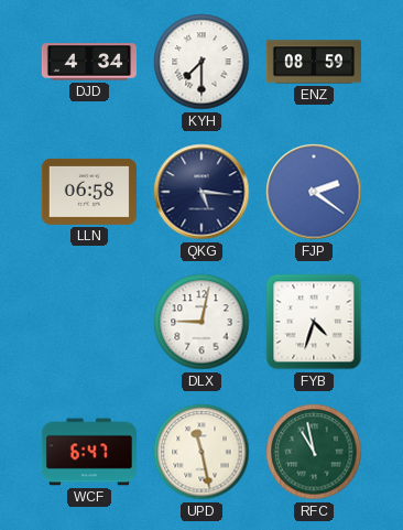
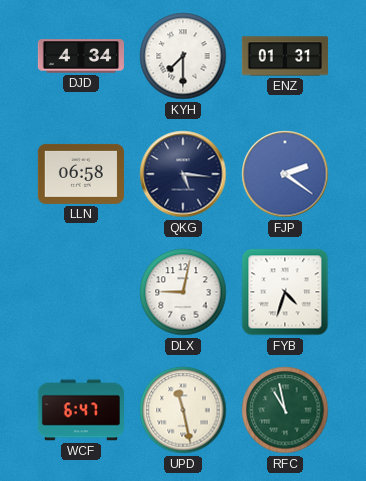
ENZ: 08:59 -> 01:31
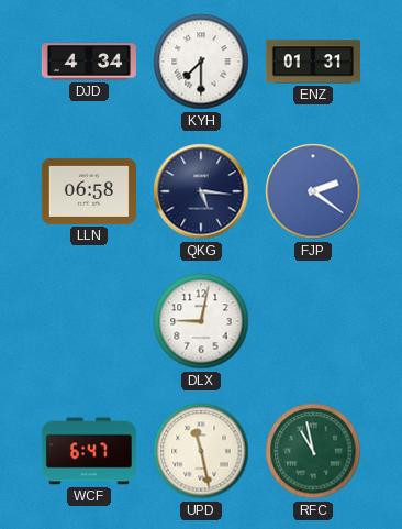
FYB: 4:33 -> none
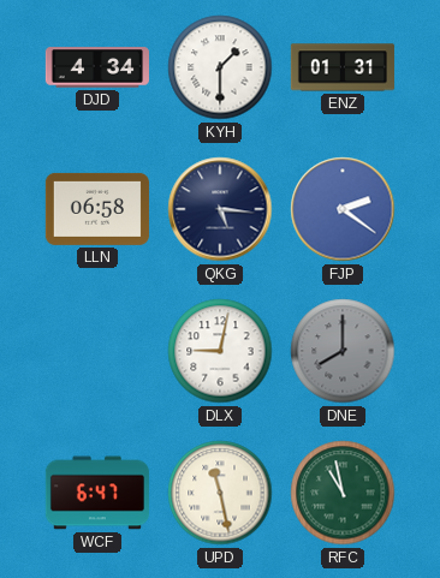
KYH: 7:30 -> 1:30
DNE: none -> 8:00
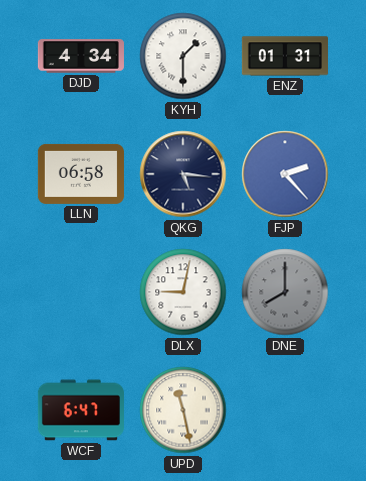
FJP: 2:21 -> 2:23
RFC: 10:58 -> none
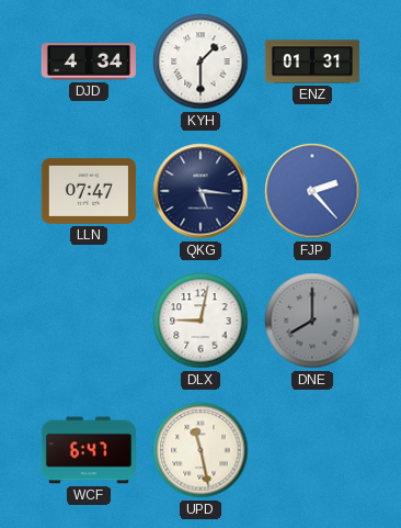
LLN: 06:58 -> 07:47
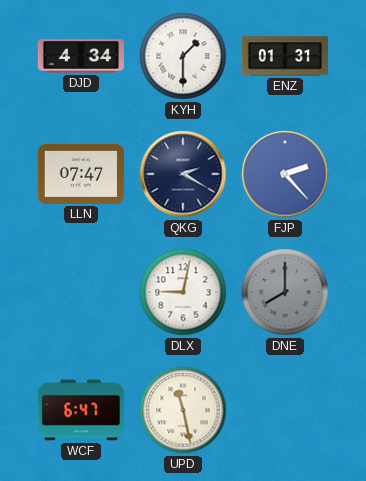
QKG: 5:16 -> 2:20
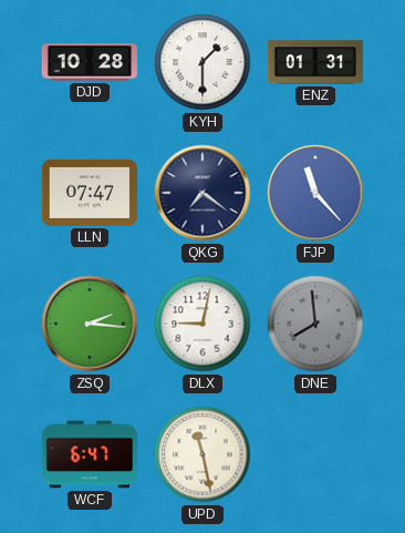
DJD: 4:34 -> 10:28
QKG: 2:20 -> 7:21
FJP: 2:23 -> 11:23
ZSQ: none -> 2:16
DNE: 8:00 -> 7:59
